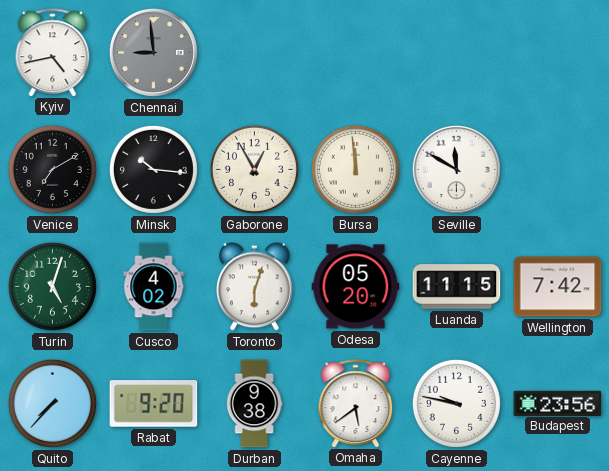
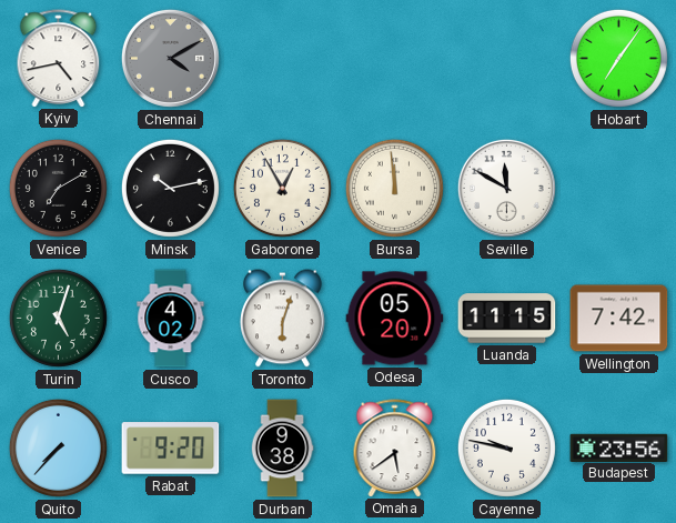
Chennai: 8:59 -> 4:10
Hobart: none -> 7:06
Minsk: 10:16 -> 10:13
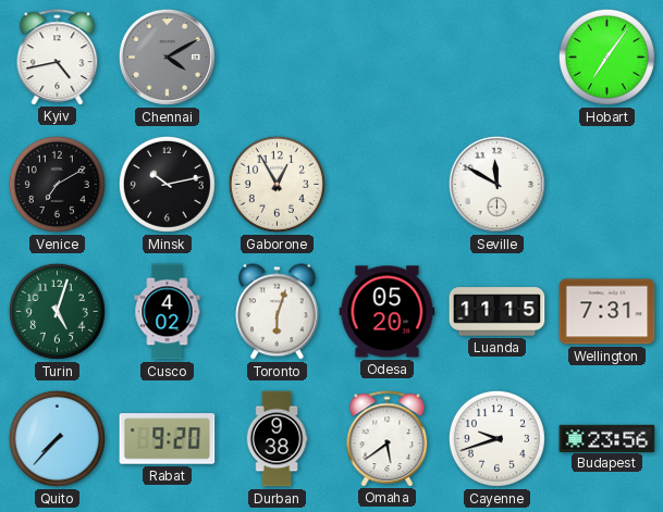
Bursa: 11:59 -> none
Wellington: 7:42 -> 7:31
Cayenne: 9:47 -> 9:42
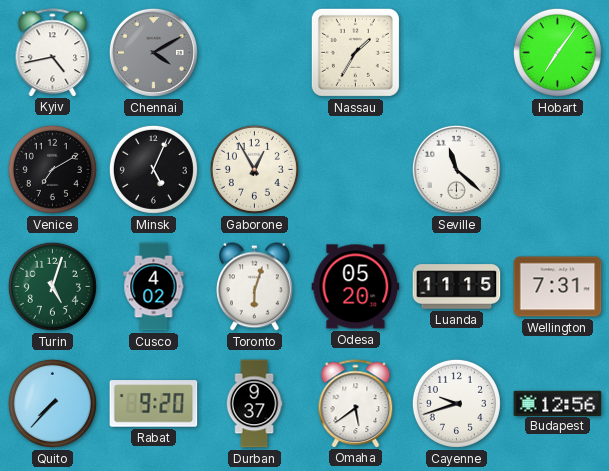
Nassau: none -> 1:35
Minsk: 10:13 -> 5:04
Seville: 11:50 -> 11:22
Durban: 9:38 -> 9:37
Budapest: 23:56 -> 12:56
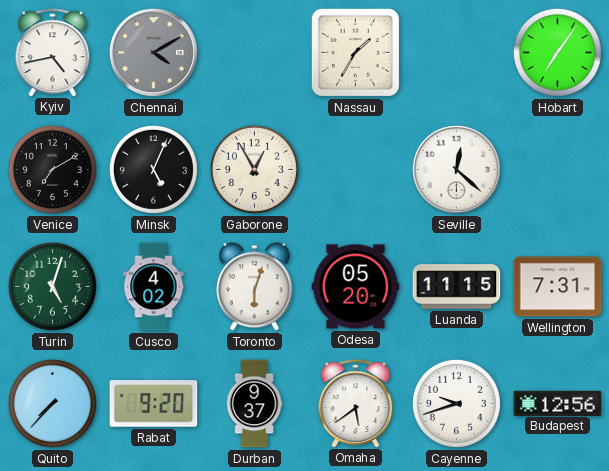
Seville: 11:22 -> 12:22
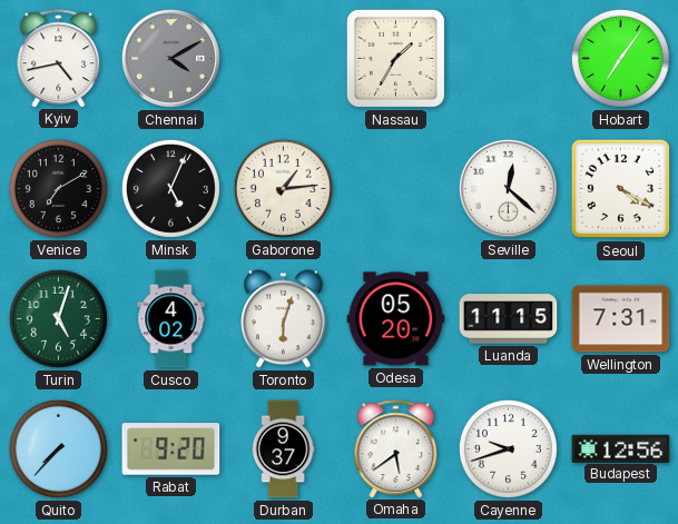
Gaborone: 12:55 -> 1:14
Seoul: none -> 4:20
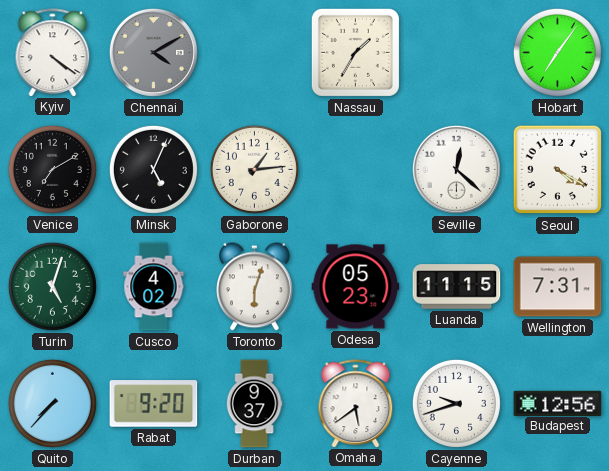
Kyiv: 4:43 -> 4:21
Odesa: 05:20 -> 05:23
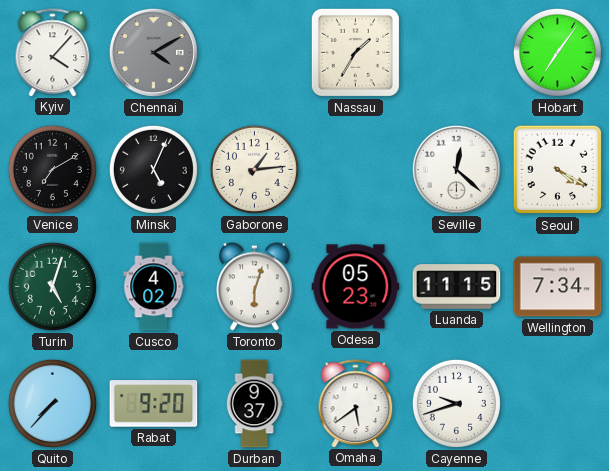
Kyiv: 4:21 -> 4:07
Wellington: 7:31 -> 7:34
Budapest: 12:56 -> none
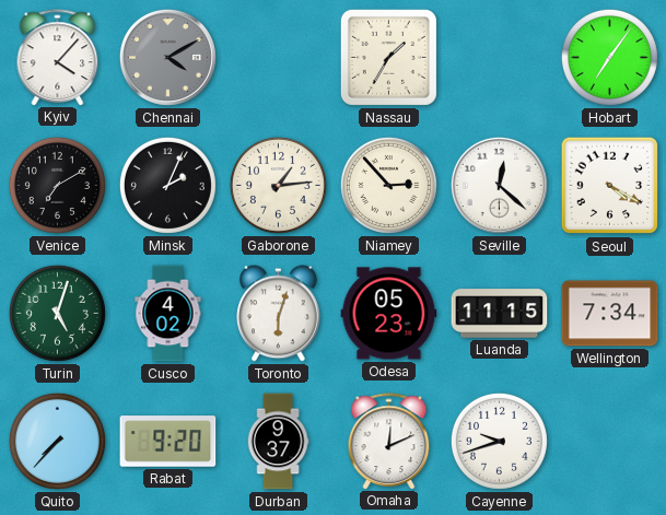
Minsk: 5:04 -> 2:04
Niamey: none -> 2:53
Omaha: 5:39 -> 12:11
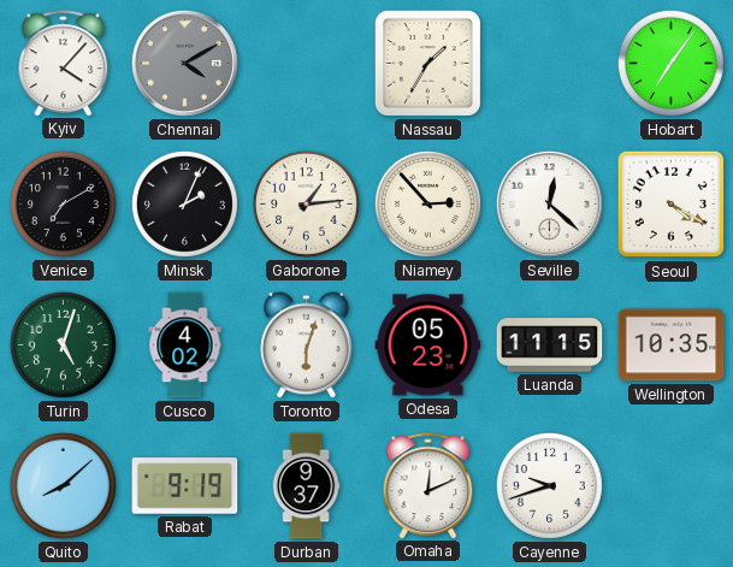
Wellington: 7:34 -> 10:35
Quito: 7:37 -> 8:08
Rabat: 9:20 -> 9:19
